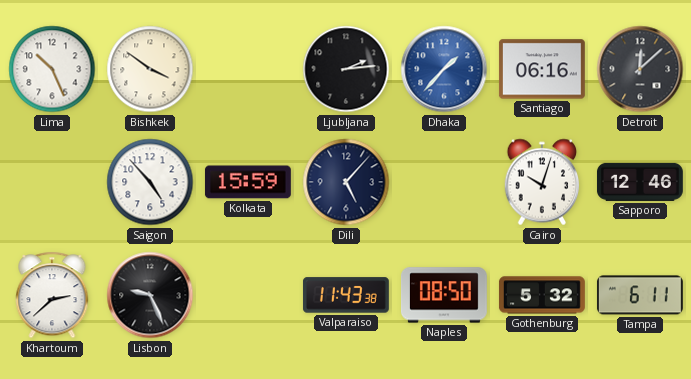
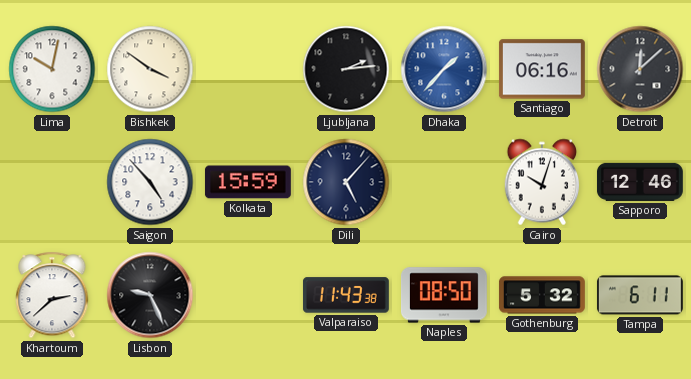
Lima: 10:26 -> 10:02
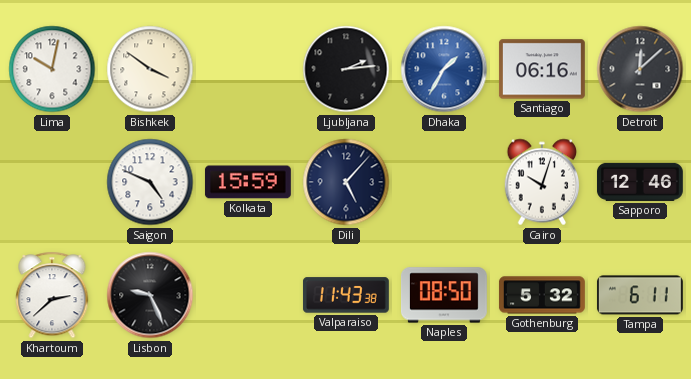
Dhaka: 1:37 -> 1:35
Saigon: 4:53 -> 4:49
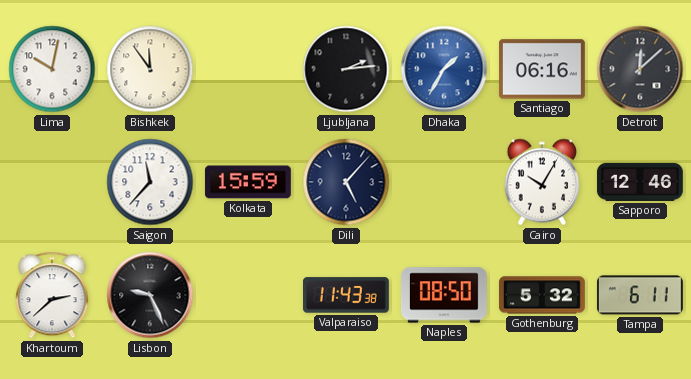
Bishkek: 3:51 -> 11:54
Saigon: 4:49 -> 11:37
Cairo: 10:03 -> 10:05
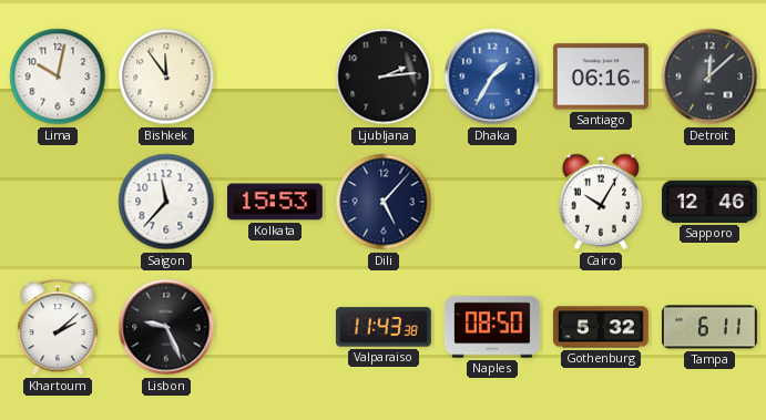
Kolkata: 15:59 -> 15:53
Khartoum: 2:38 -> 2:08
